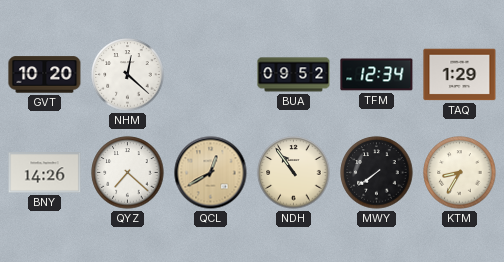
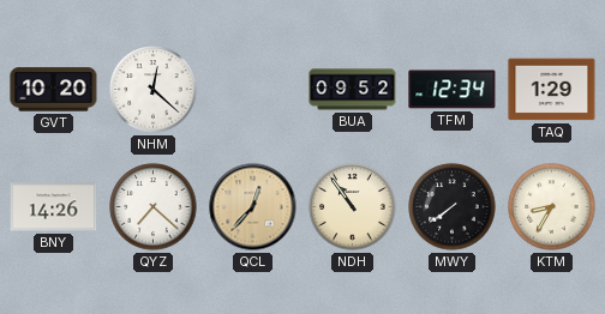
QCL: 12:40 -> 12:37
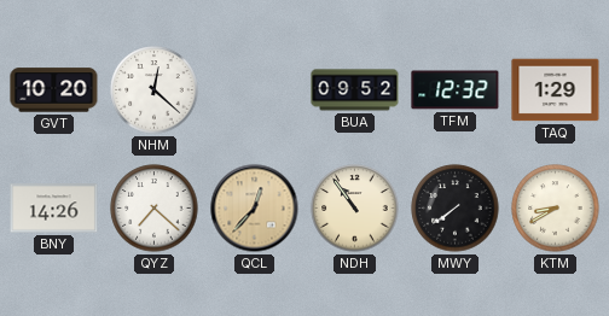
TFM: 12:34 -> 12:32
KTM: 8:35 -> 8:40
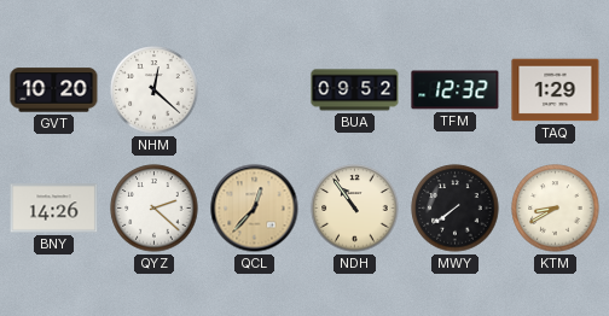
QYZ: 7:22 -> 2:22
